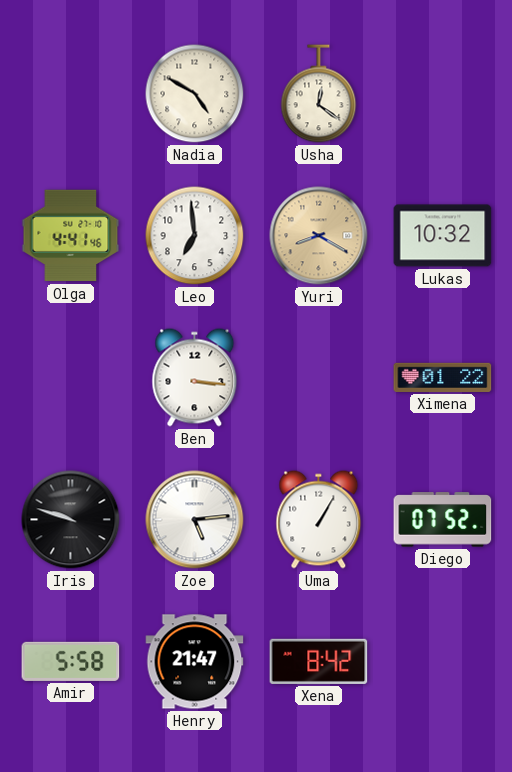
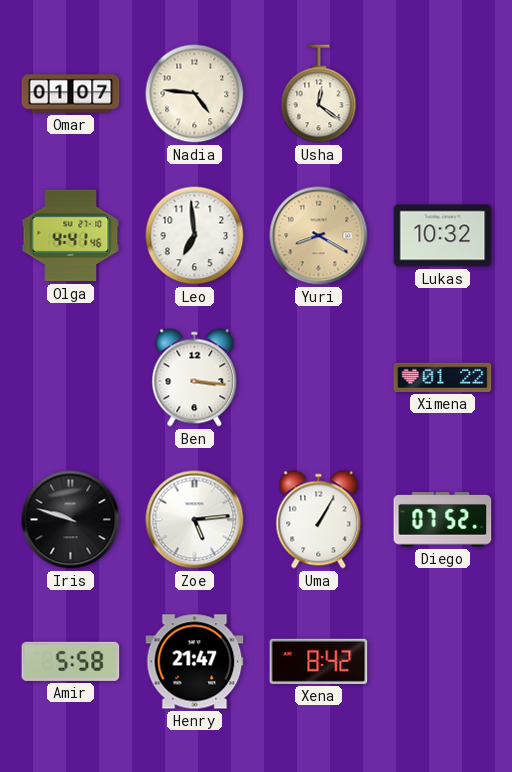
Omar: none -> 01:07
Nadia: 4:50 -> 4:46
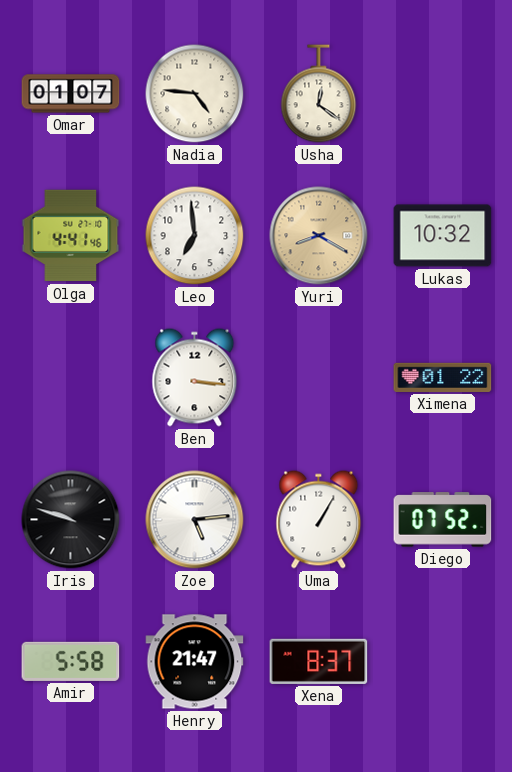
Xena: 8:42 -> 8:37
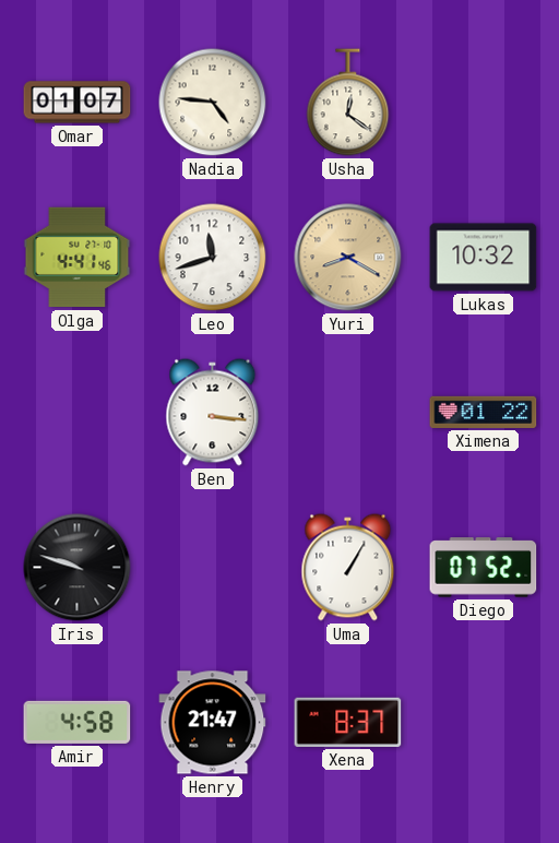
Leo: 6:59 -> 11:42
Zoe: 5:14 -> none
Amir: 5:58 -> 4:58
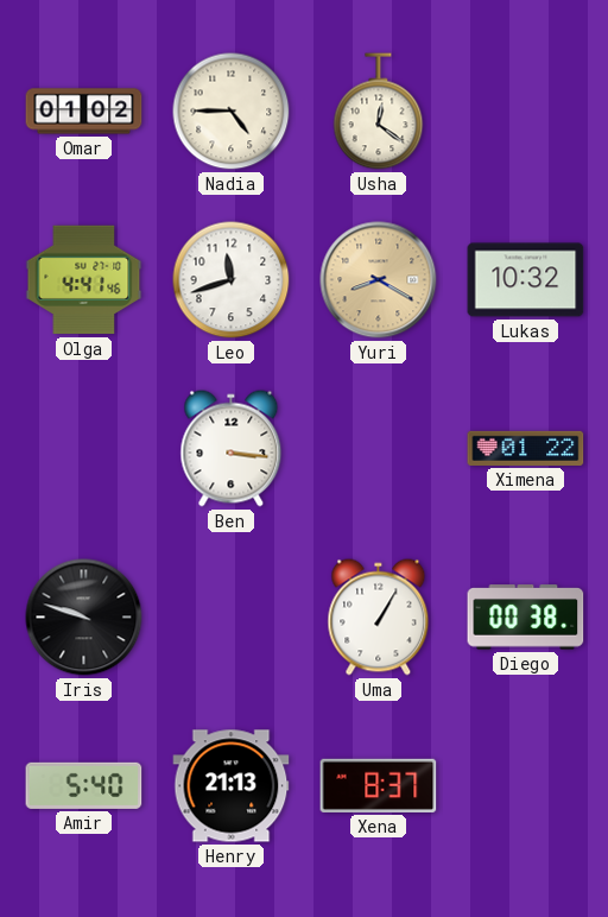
Omar: 01:07 -> 01:02
Nadia: 4:46 -> 4:45
Diego: 07:52 -> 00:38
Amir: 4:58 -> 5:40
Henry: 21:47 -> 21:13
